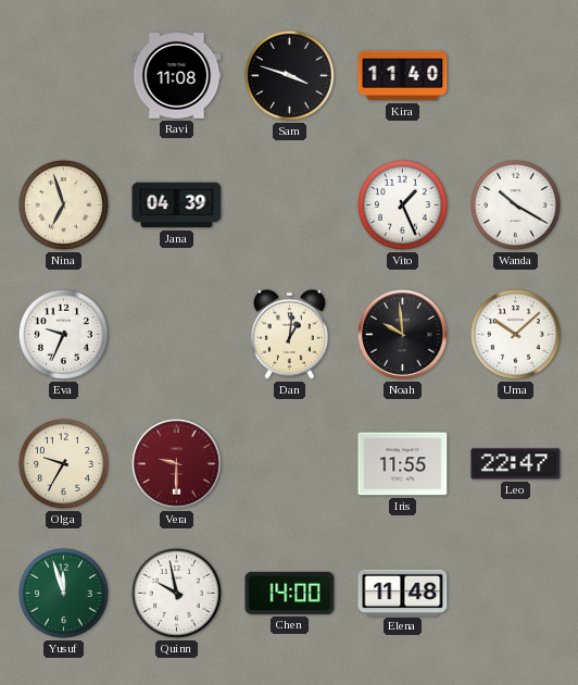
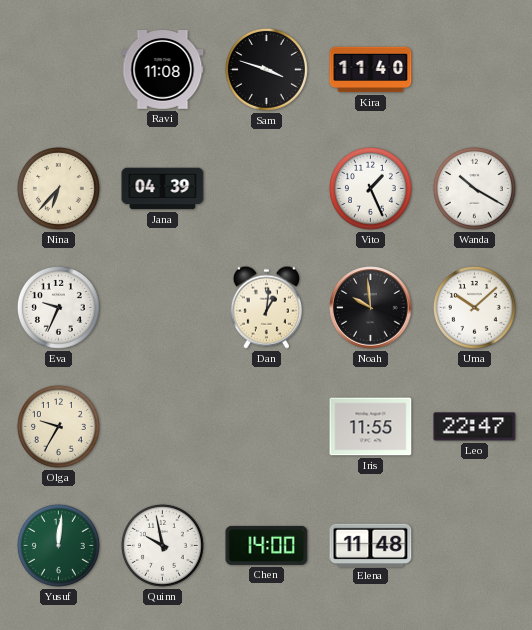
Nina: 6:57 -> 6:37
Vera: 9:30 -> none
Yusuf: 11:57 -> 12:01
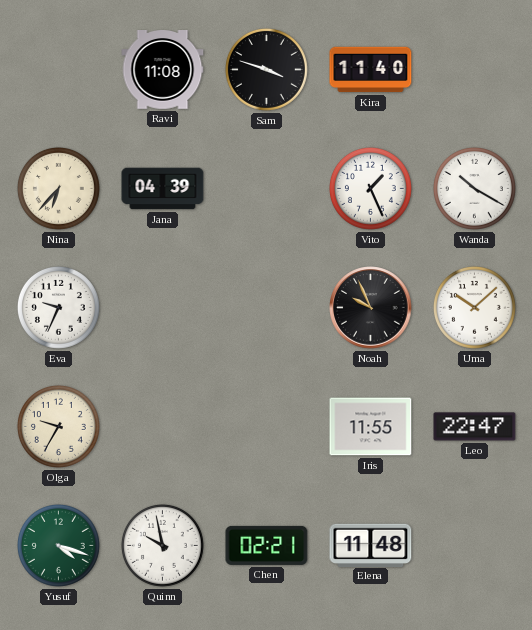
Dan: 1:01 -> none
Noah: 9:59 -> 9:56
Yusuf: 12:01 -> 4:18
Chen: 14:00 -> 02:21
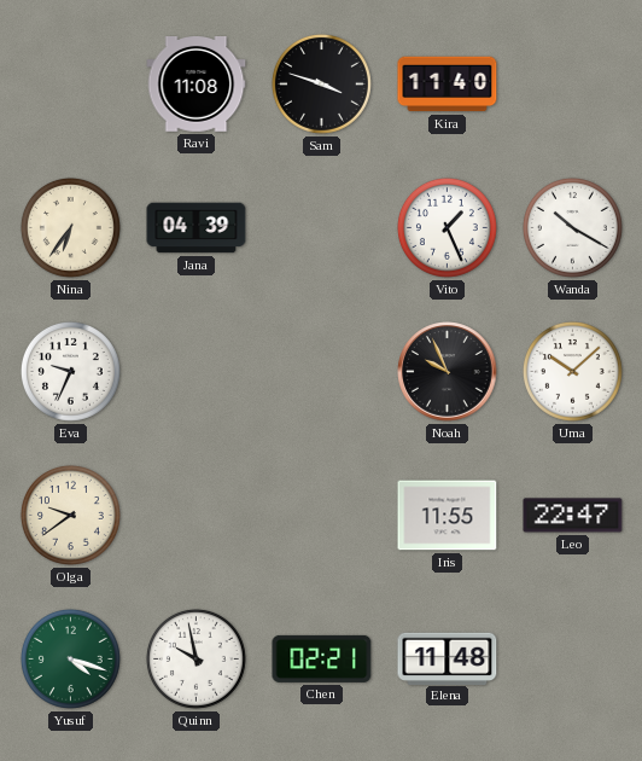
Nina: 6:37 -> 6:36
Olga: 9:35 -> 9:39
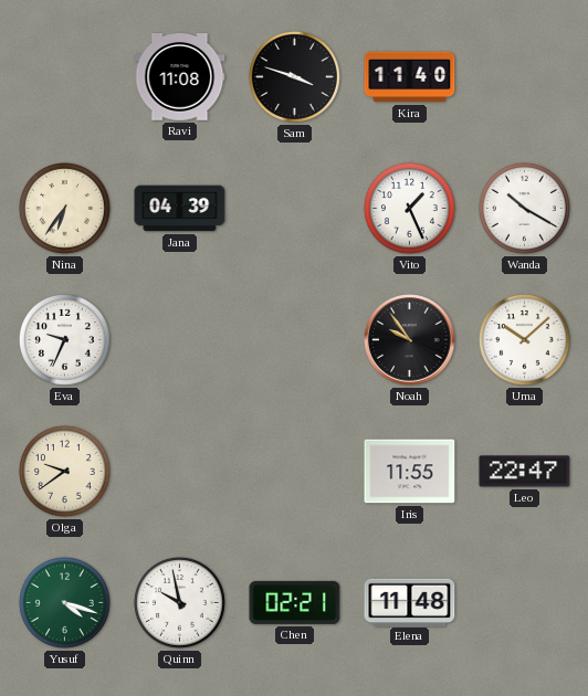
Noah: 9:56 -> 9:54
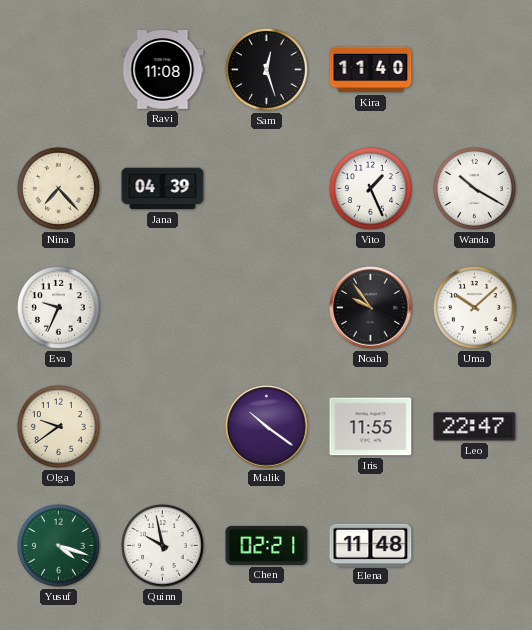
Sam: 3:48 -> 12:27
Nina: 6:36 -> 7:23
Malik: none -> 10:21
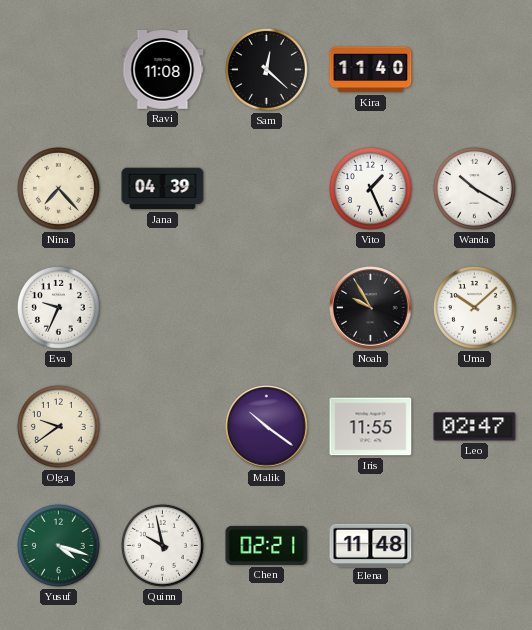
Sam: 12:27 -> 12:22
Noah: 9:54 -> 9:55
Leo: 22:47 -> 02:47
